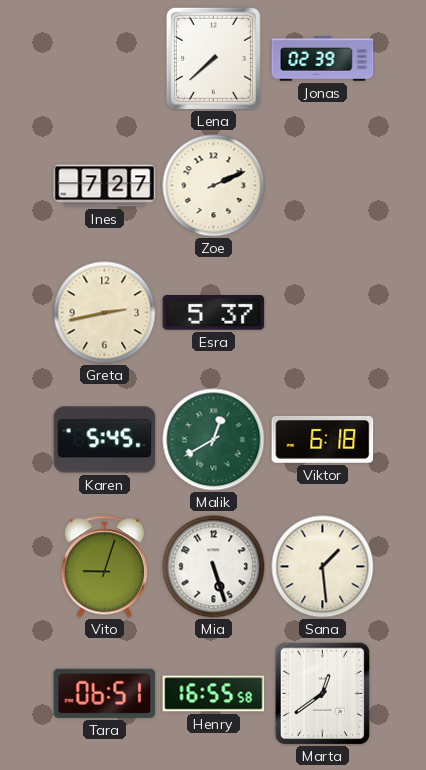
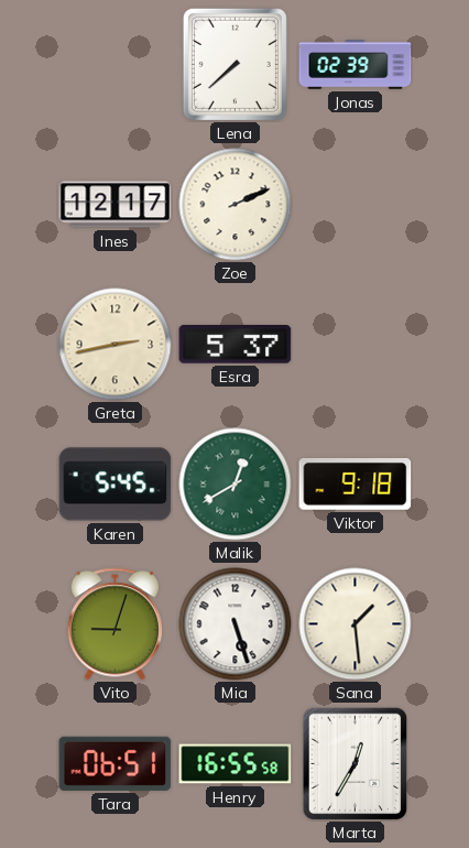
Ines: 7:27 -> 12:17
Viktor: 6:18 -> 9:18
Marta: 12:39 -> 12:35
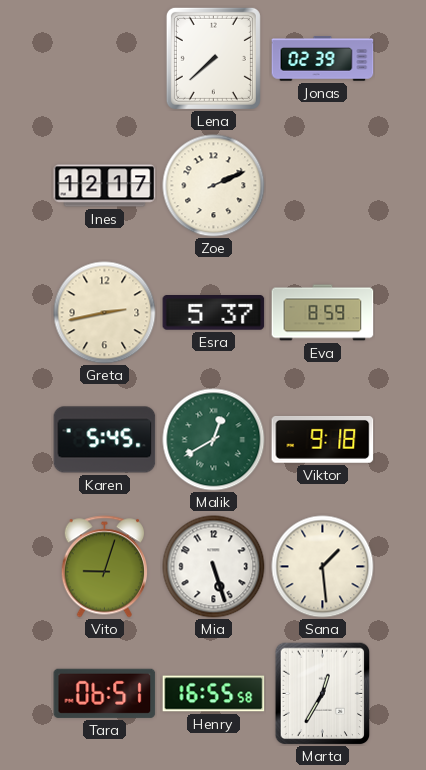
Eva: none -> 8:59
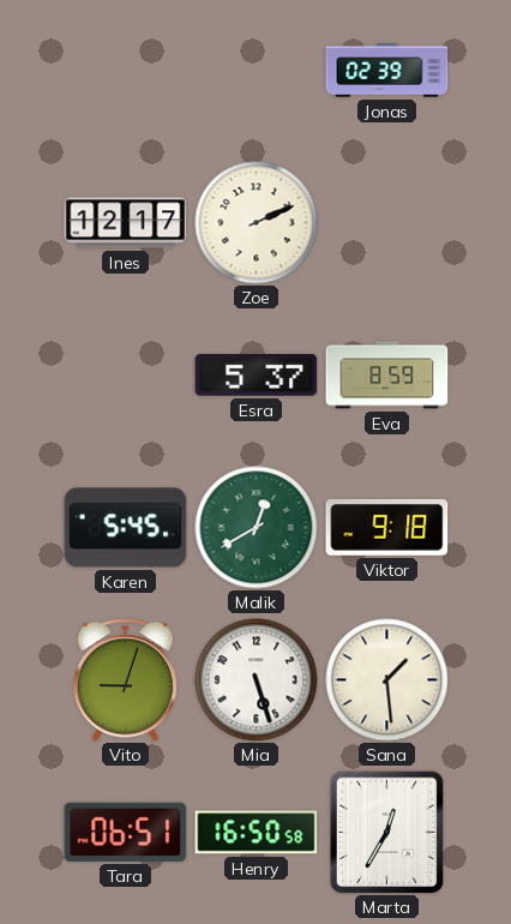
Lena: 7:38 -> none
Greta: 2:43 -> none
Henry: 16:55 -> 16:50
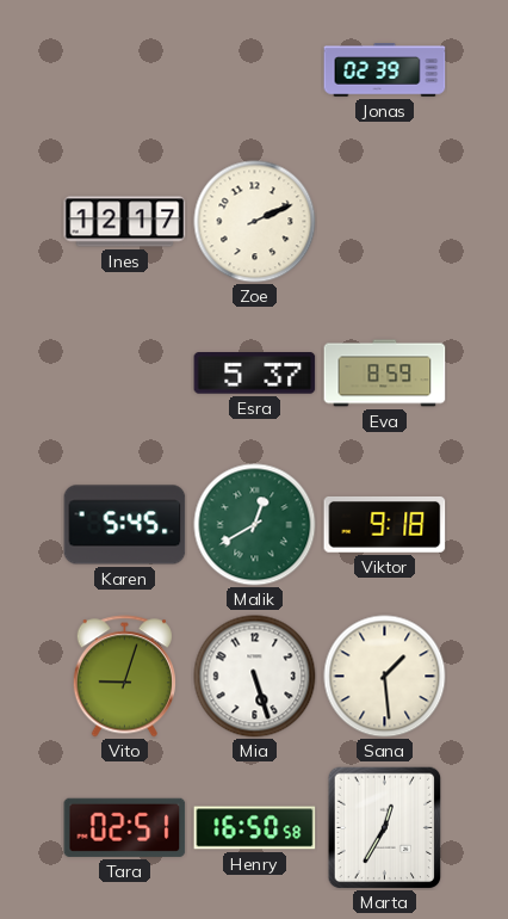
Tara: 06:51 -> 02:51
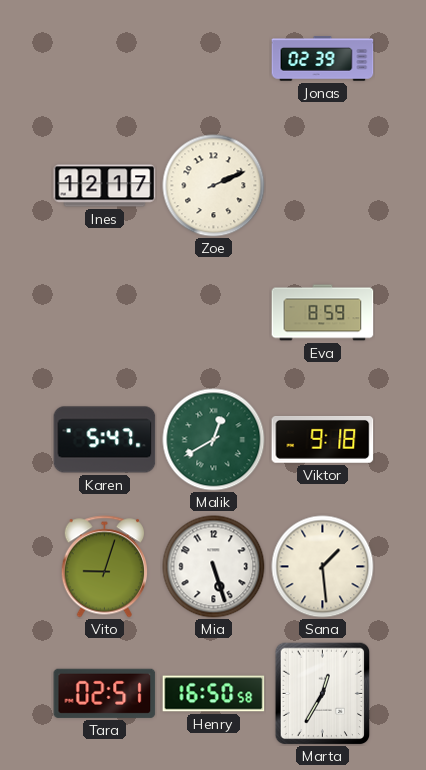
Esra: 5:37 -> none
Karen: 5:45 -> 5:47
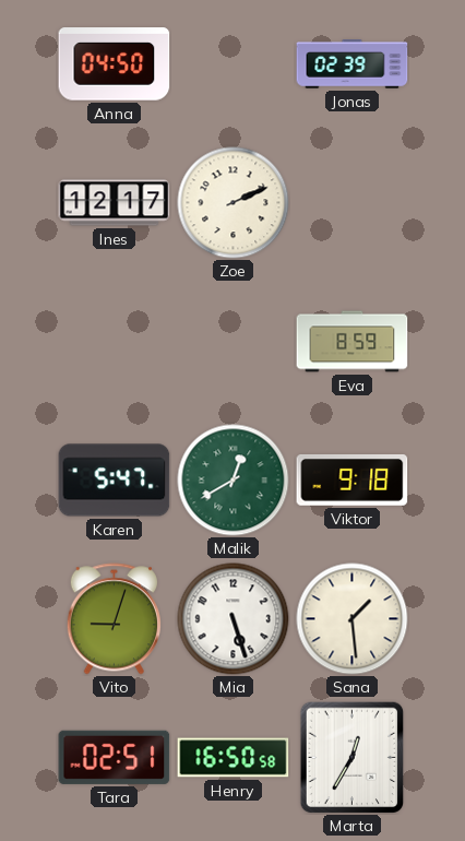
Anna: none -> 04:50
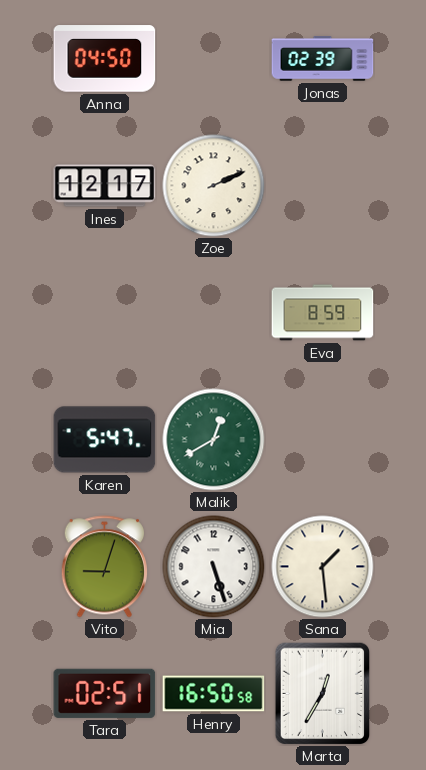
Viktor: 9:18 -> none
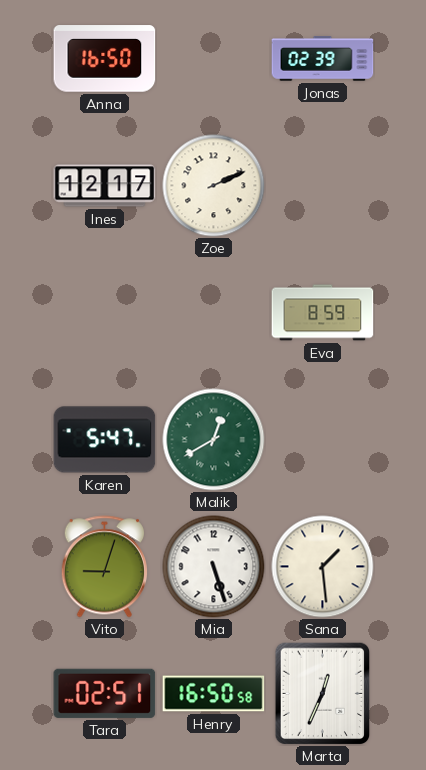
Anna: 04:50 -> 16:50
Marta: 12:35 -> 12:34
